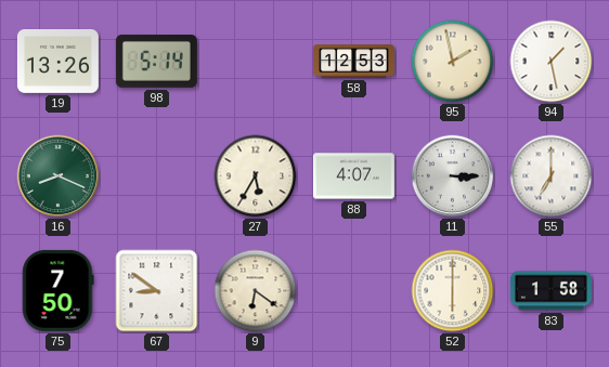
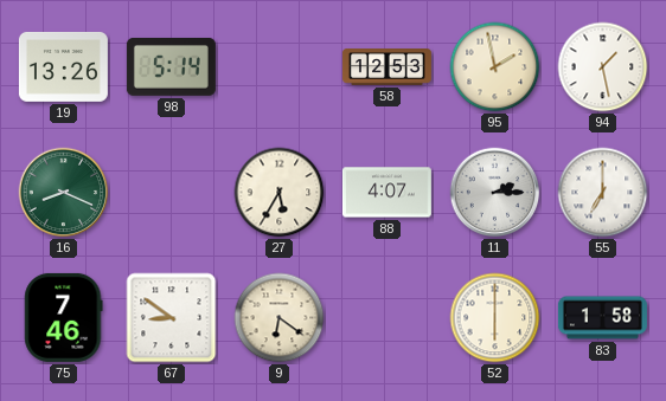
11: 3:15 -> 2:15
75: 7:50 -> 7:46
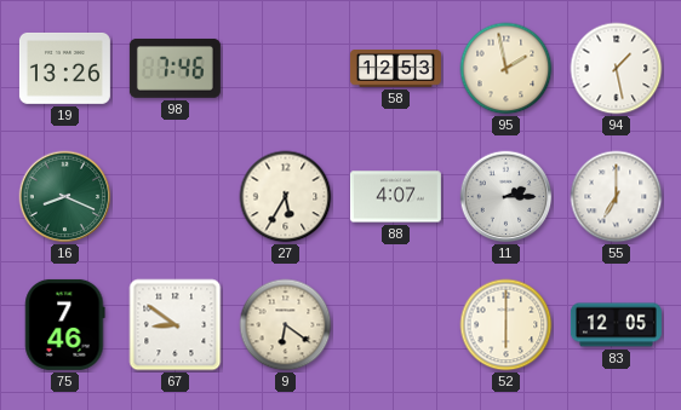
98: 5:14 -> 7:46
83: 1:58 -> 12:05
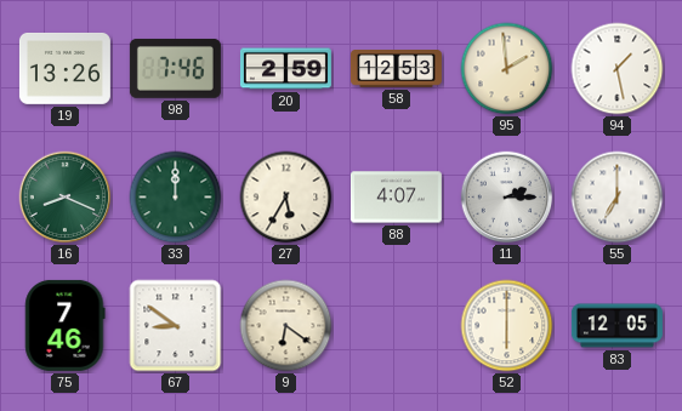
20: none -> 2:59
95: 1:58 -> 1:59
33: none -> 12:00
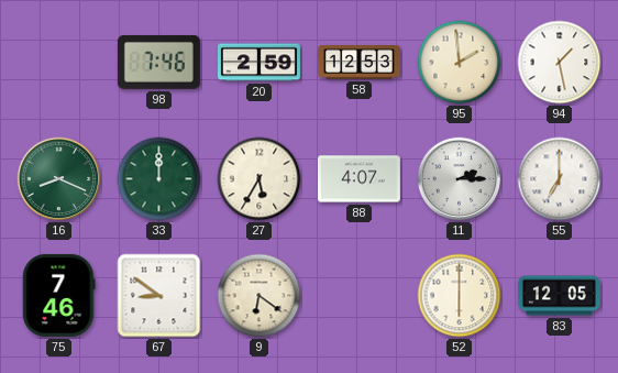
19: 13:26 -> none
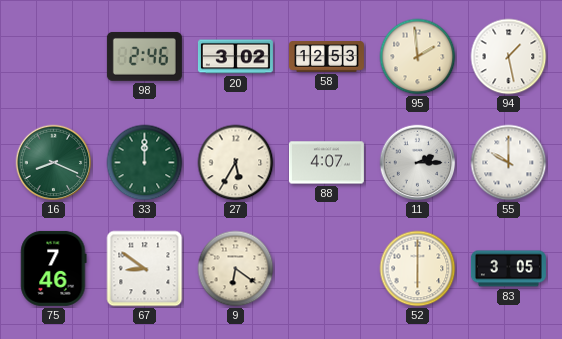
98: 7:46 -> 2:46
20: 2:59 -> 3:02
55: 7:00 -> 10:00
83: 12:05 -> 3:05
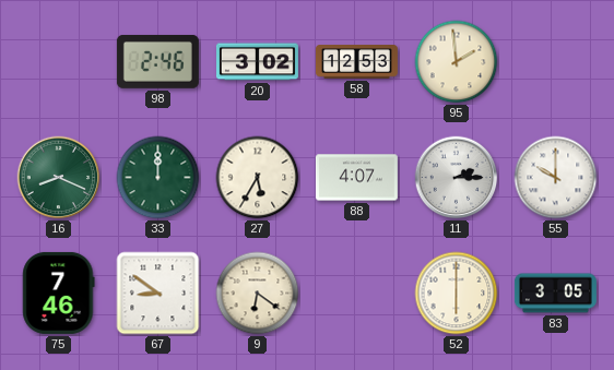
94: 1:28 -> none
